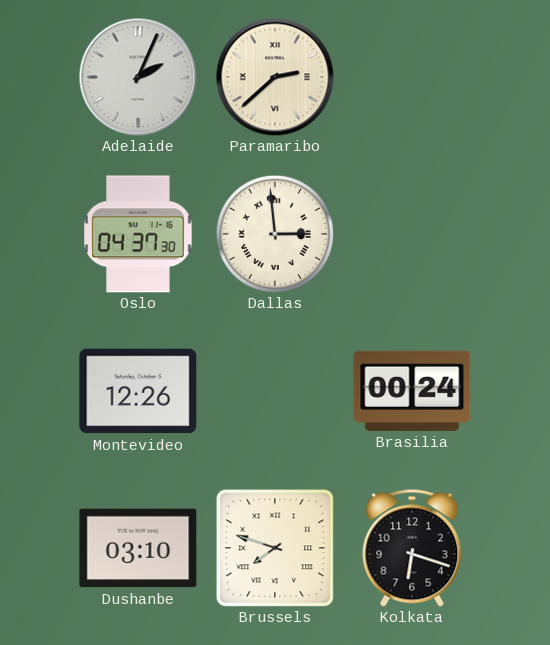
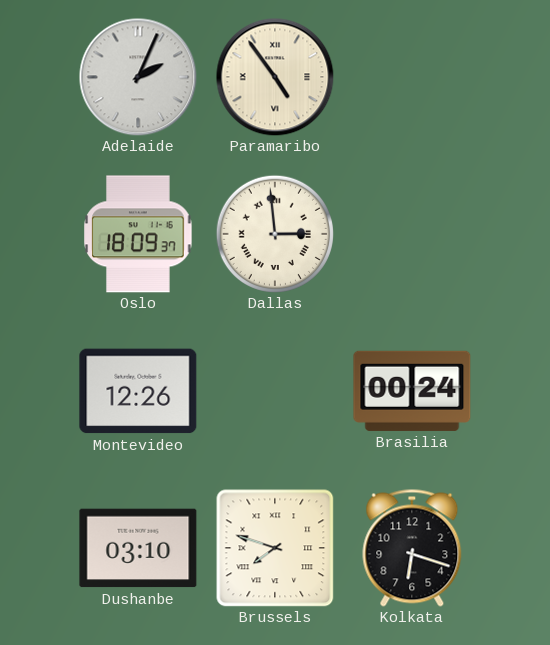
Paramaribo: 2:38 -> 4:54
Oslo: 04:37 -> 18:09
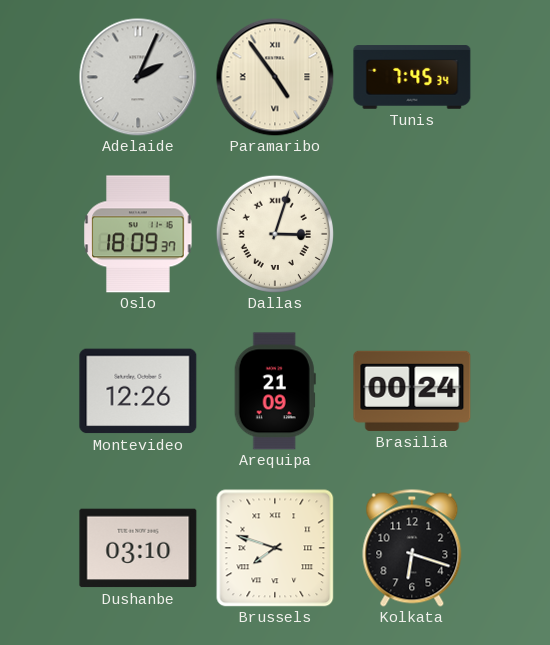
Tunis: none -> 7:45
Dallas: 2:59 -> 3:03
Arequipa: none -> 21:09
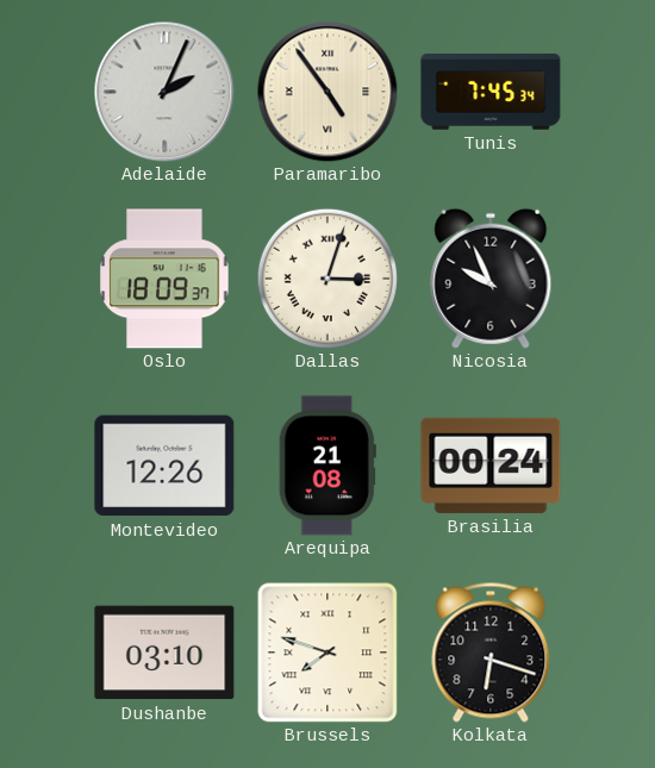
Nicosia: none -> 9:56
Arequipa: 21:09 -> 21:08
